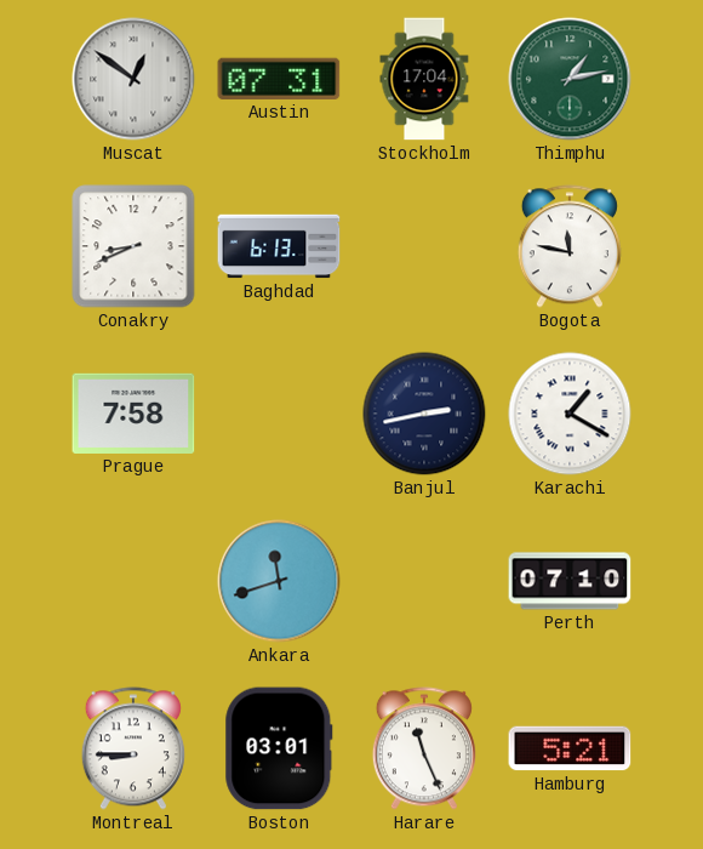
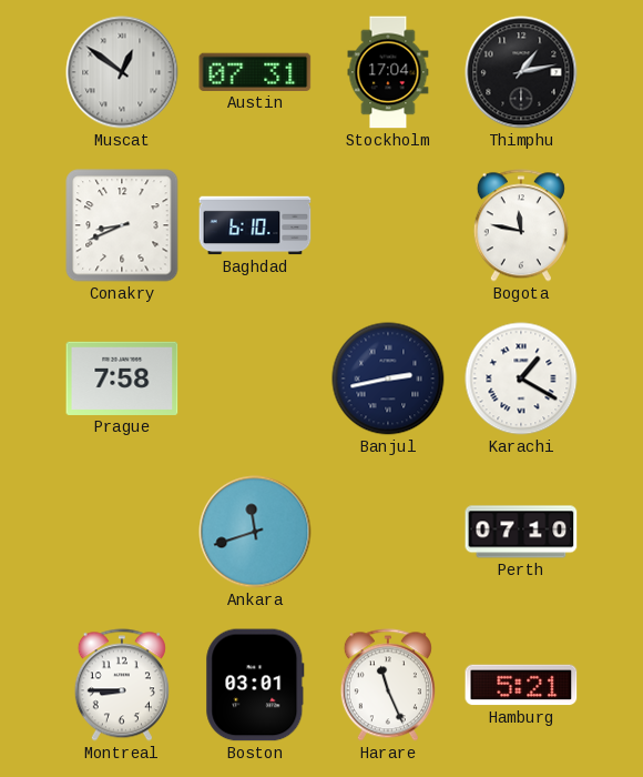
Thimphu dial: green -> black
Baghdad: 6:13 -> 6:10
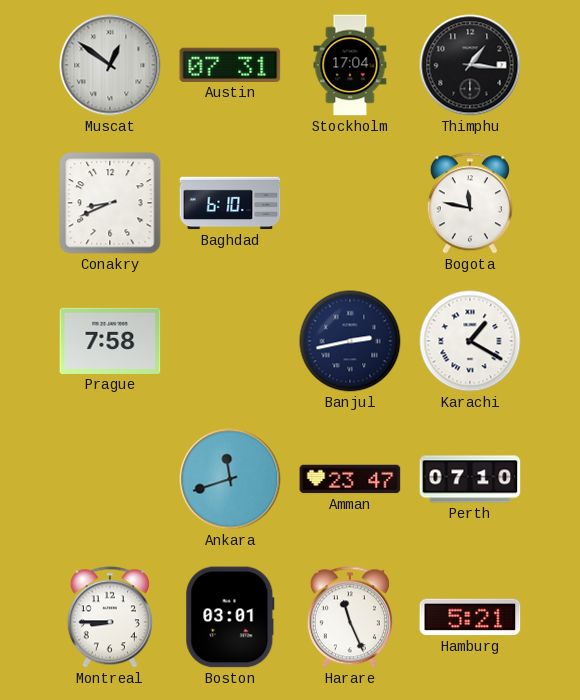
Thimphu: 1:13 -> 1:16
Amman: none -> 23:47
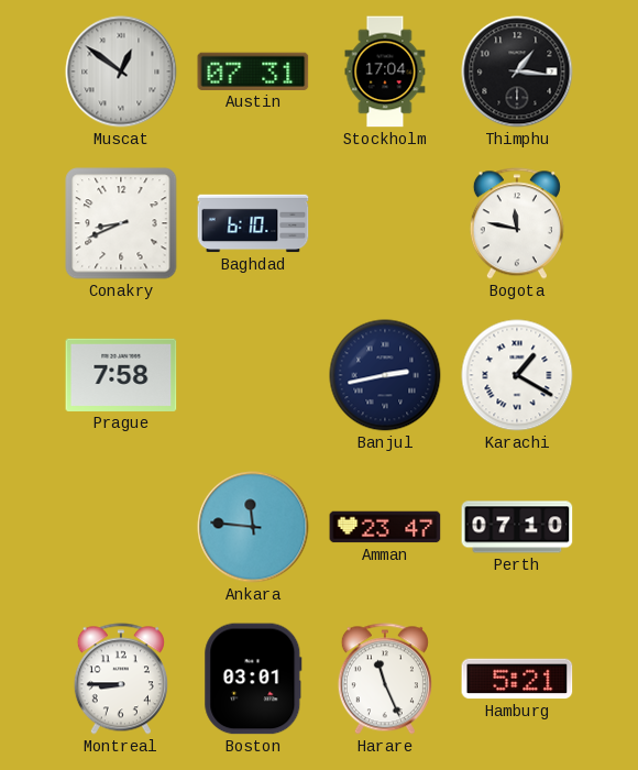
Ankara: 11:42 -> 11:46
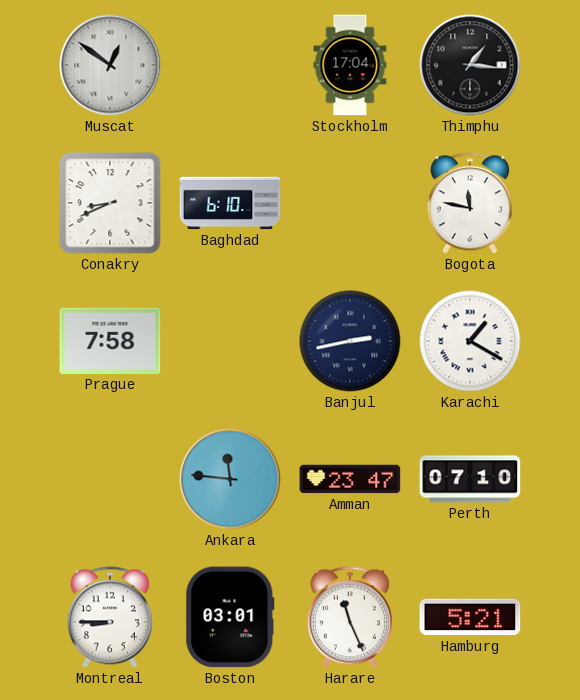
Austin: 07:31 -> none
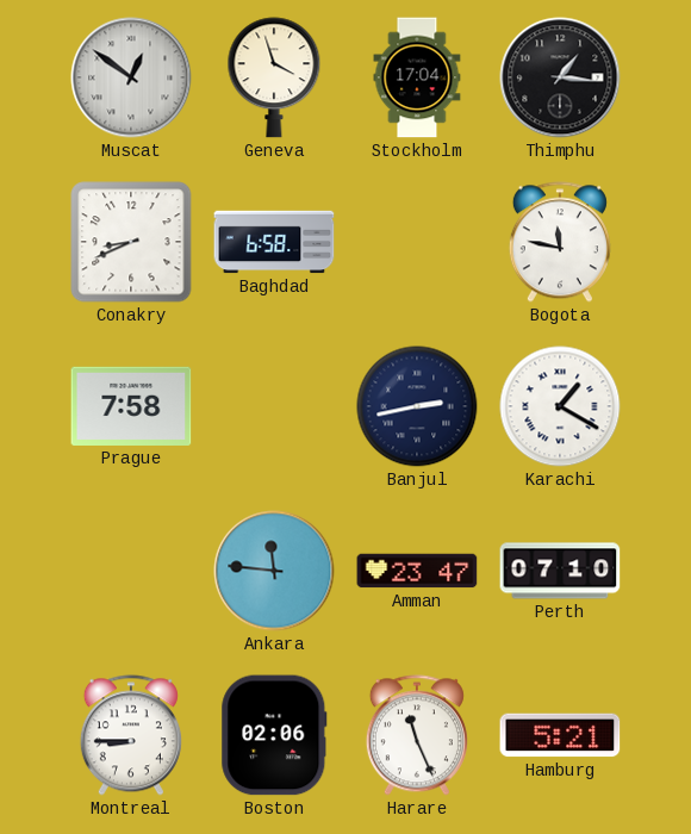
Geneva: none -> 3:57
Baghdad: 6:10 -> 6:58
Boston: 03:01 -> 02:06
